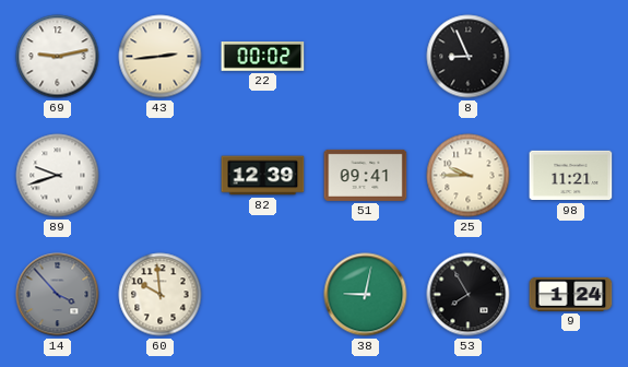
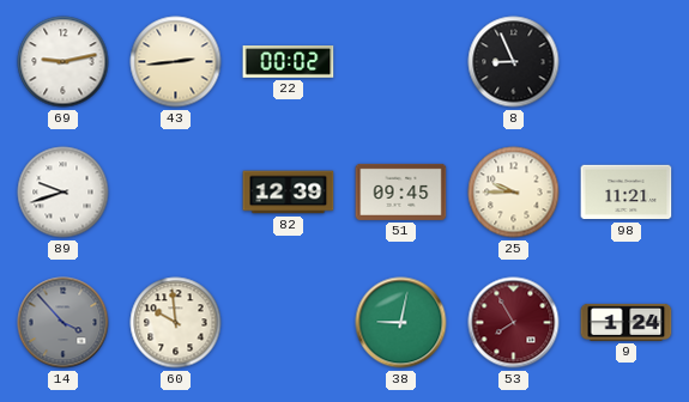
51: 09:41 -> 09:45
53 dial: black -> burgundy
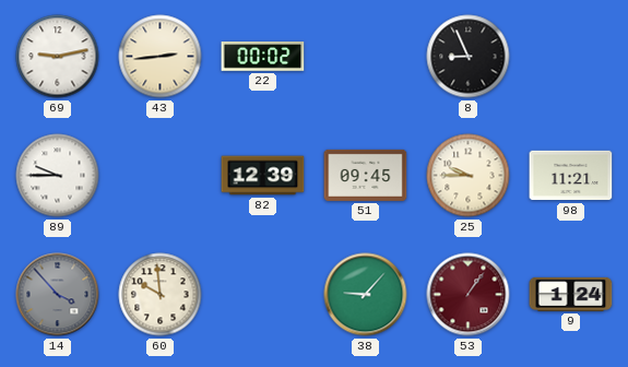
89: 9:42 -> 9:45
38: 9:02 -> 9:07
53: 7:55 -> 1:06
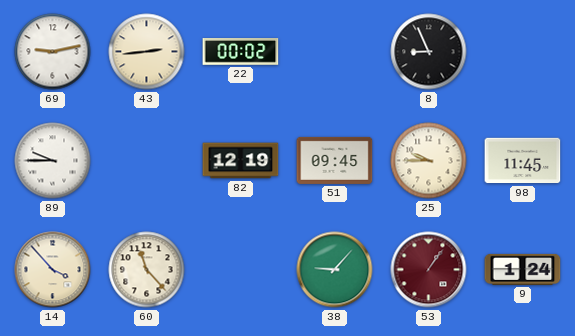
82: 12:39 -> 12:19
98: 11:21 -> 11:45
14 dial: grey -> cream
60: 9:59 -> 11:23
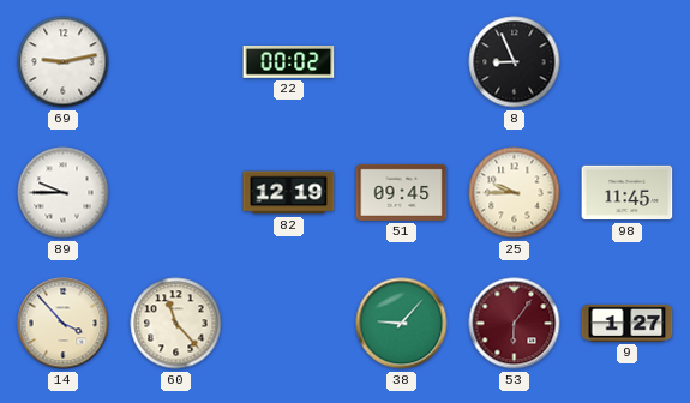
43: 2:44 -> none
53: 1:06 -> 6:06
9: 1:24 -> 1:27
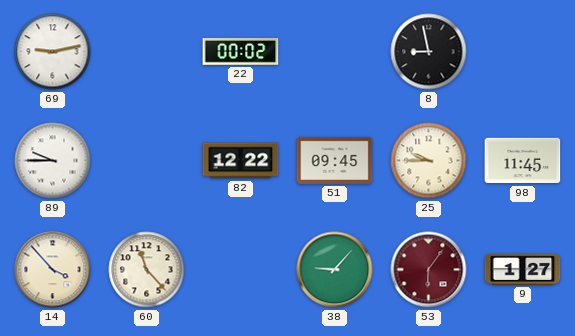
8: 8:56 -> 8:58
82: 12:19 -> 12:22
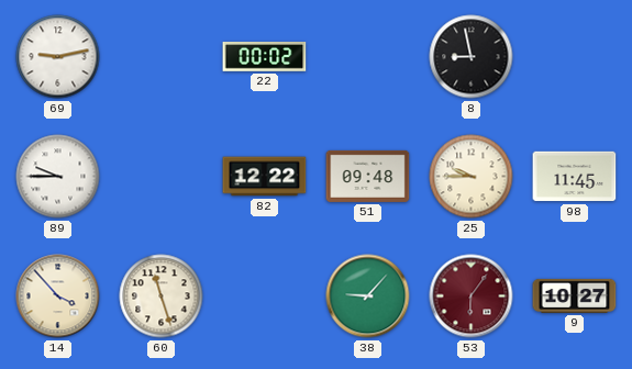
51: 09:45 -> 09:48
60: 11:23 -> 11:27
9: 1:27 -> 10:27
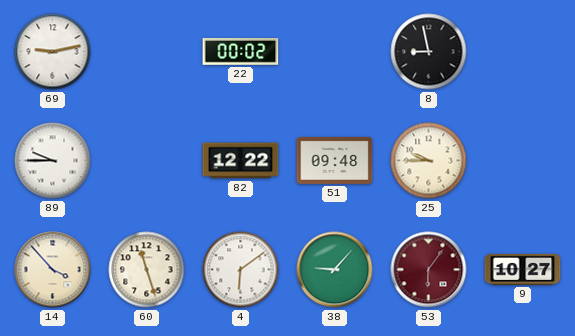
98: 11:45 -> none
4: none -> 6:09
